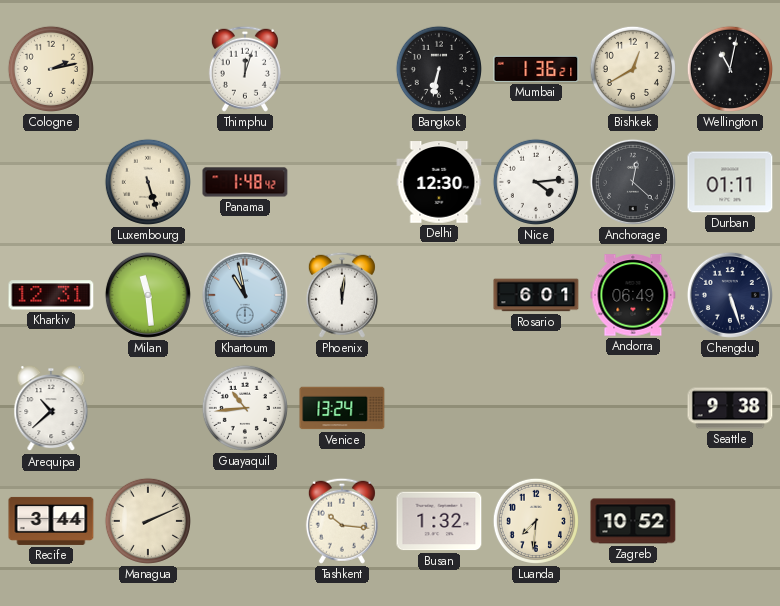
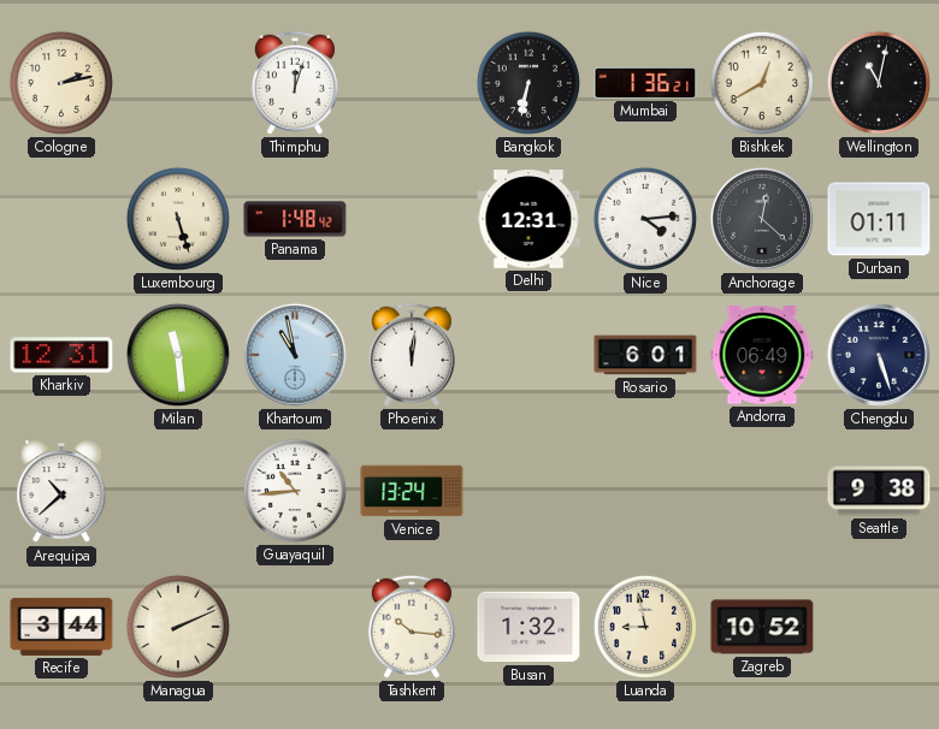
Delhi: 12:30 -> 12:31
Luanda: 7:31 -> 8:58
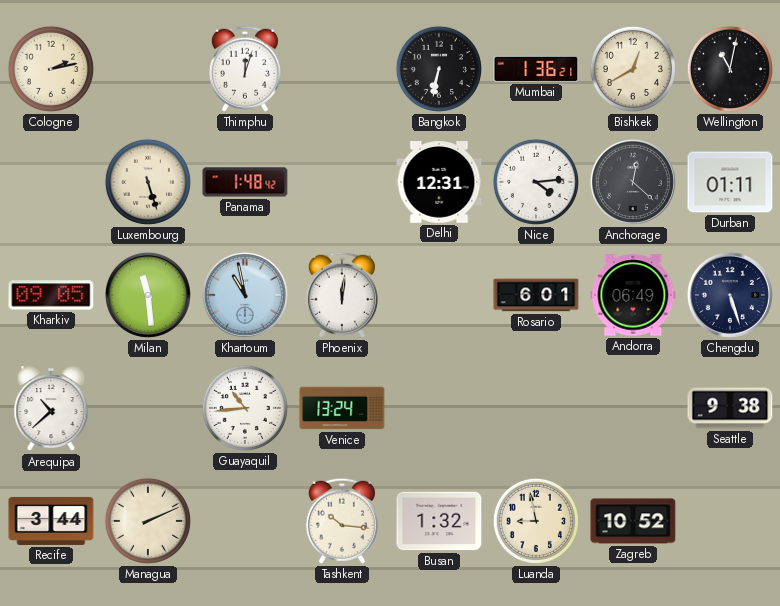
Kharkiv: 12:31 -> 09:05
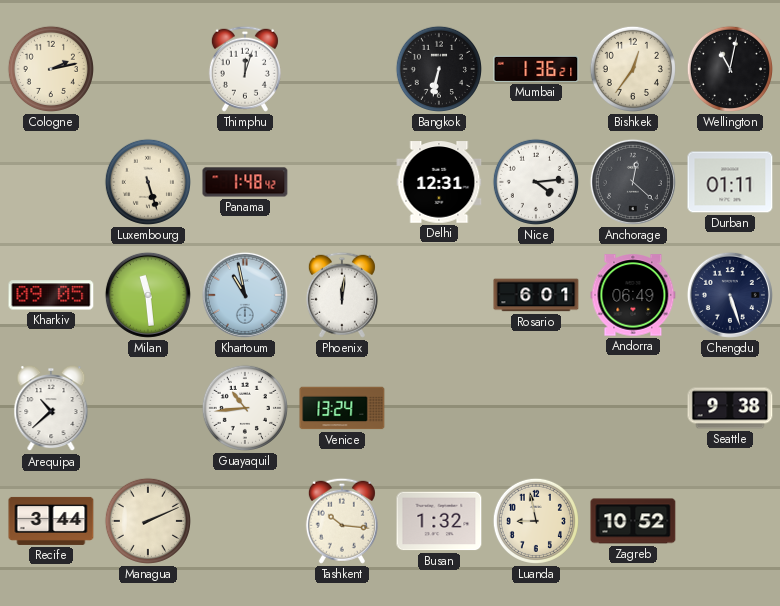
Bishkek: 12:40 -> 12:36
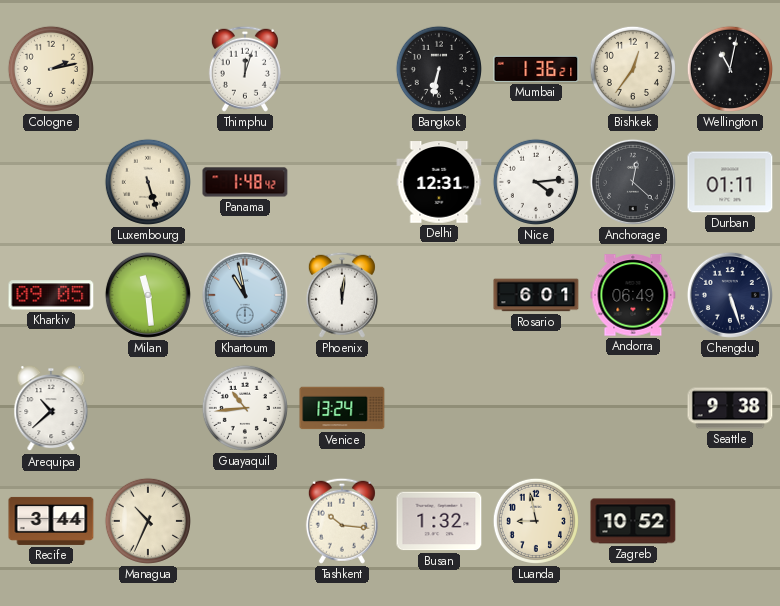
Managua: 2:11 -> 10:34
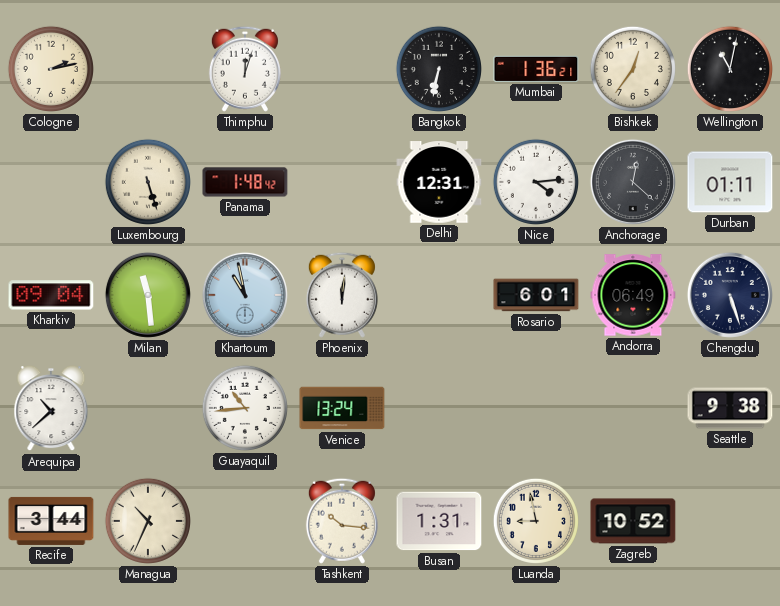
Kharkiv: 09:05 -> 09:04
Busan: 1:32 -> 1:31
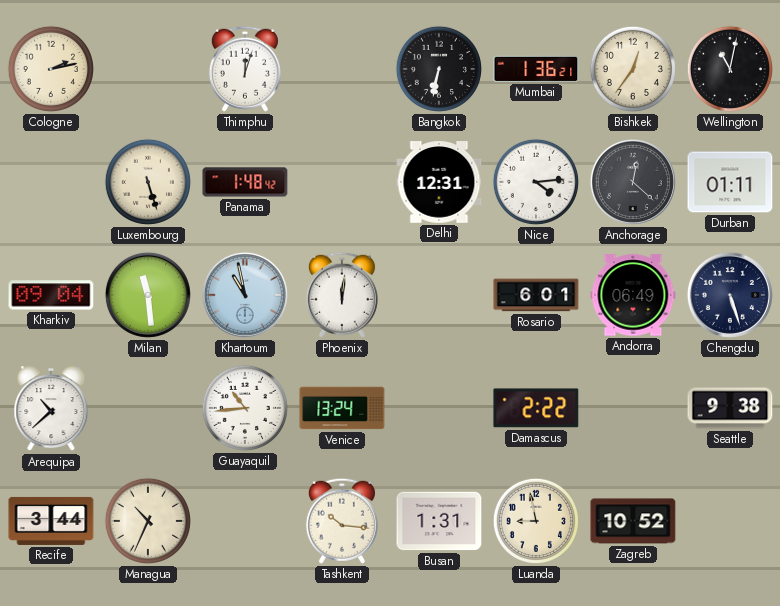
Damascus: none -> 2:22
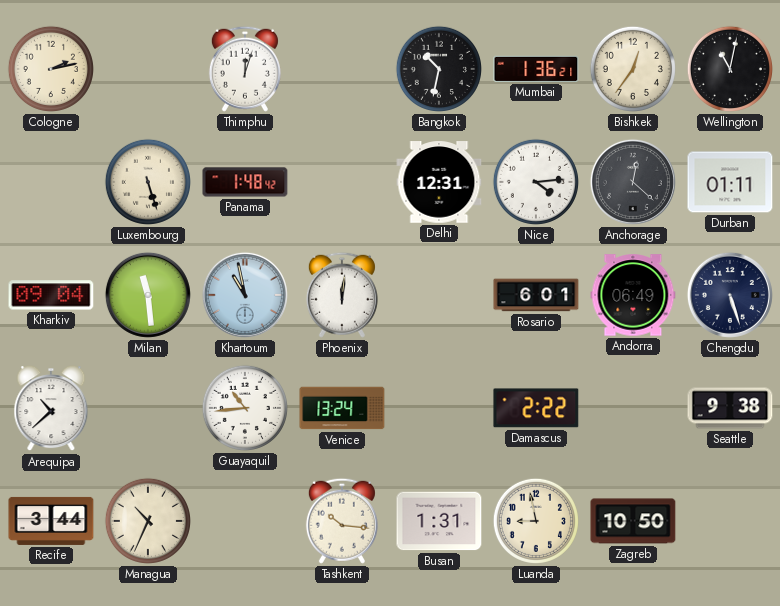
Bangkok: 6:32 -> 10:32
Zagreb: 10:52 -> 10:50
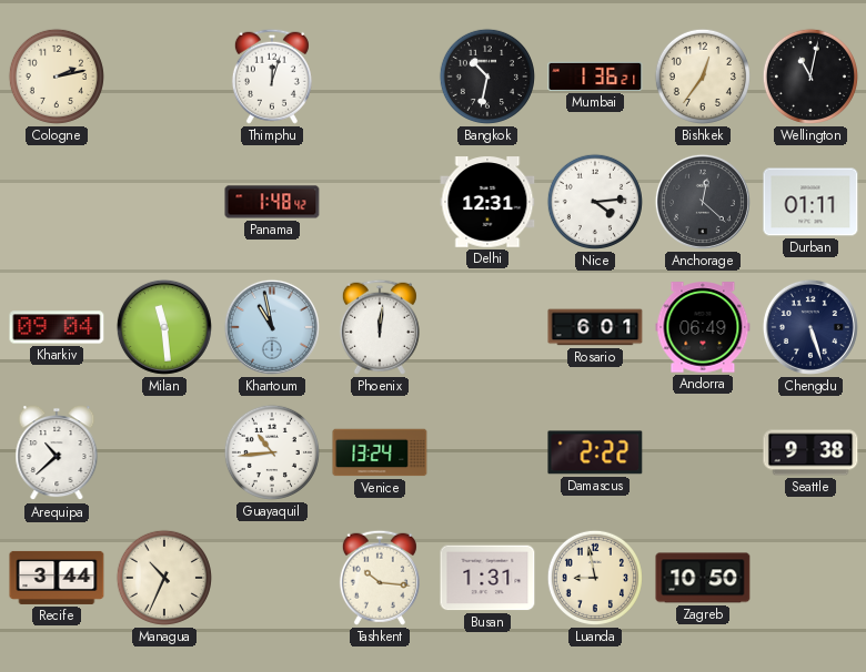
Luxembourg: 5:27 -> none
